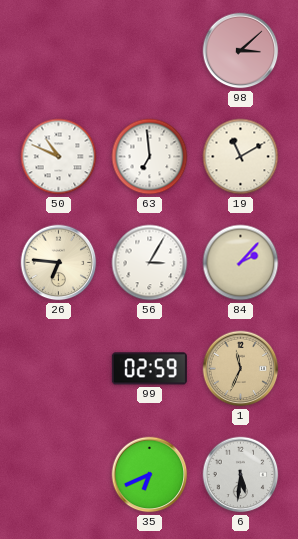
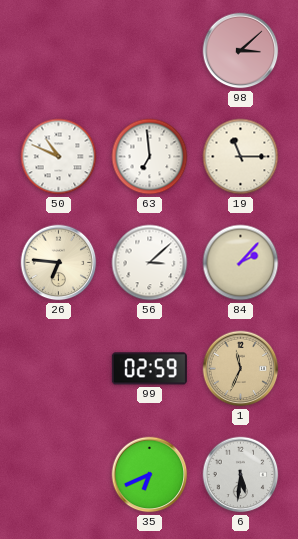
19: 11:10 -> 11:15
56: 3:05 -> 3:08
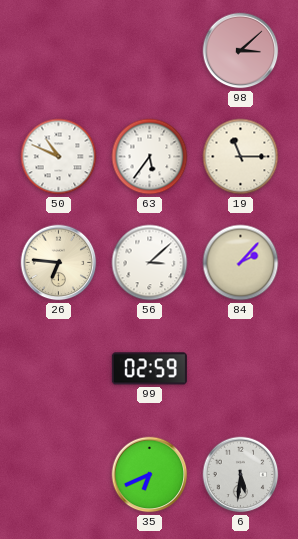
63: 6:59 -> 5:36
1: 11:34 -> none
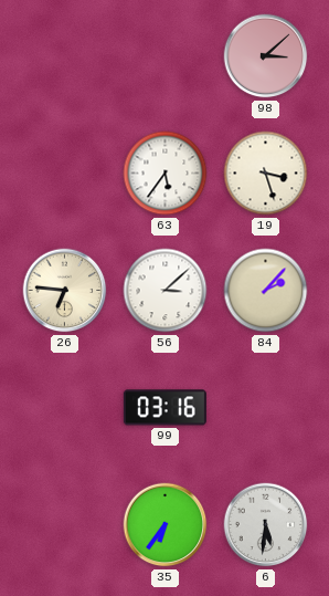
50: 10:49 -> none
19: 11:15 -> 3:27
99: 02:59 -> 03:16
35: 6:41 -> 6:36
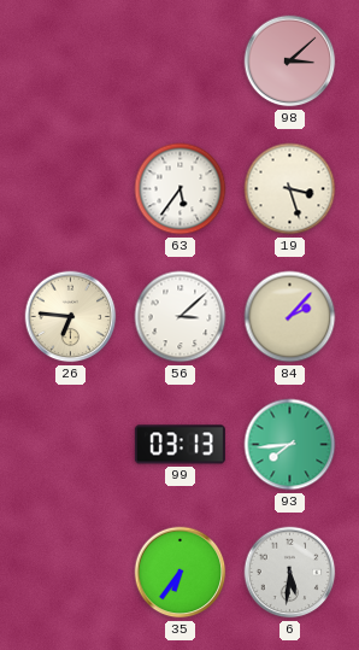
99: 03:16 -> 03:13
93: none -> 7:44
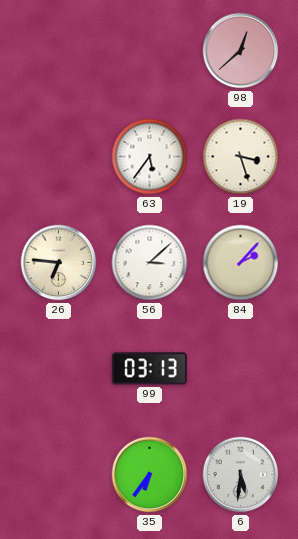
98: 3:08 -> 12:38
93: 7:44 -> none
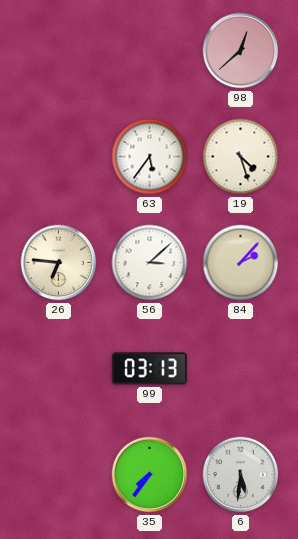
19: 3:27 -> 4:27
35: 6:36 -> 7:36
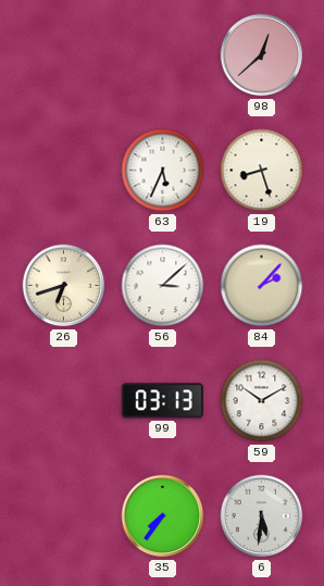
63: 5:36 -> 5:34
19: 4:27 -> 8:27
26: 6:46 -> 6:42
59: none -> 10:10
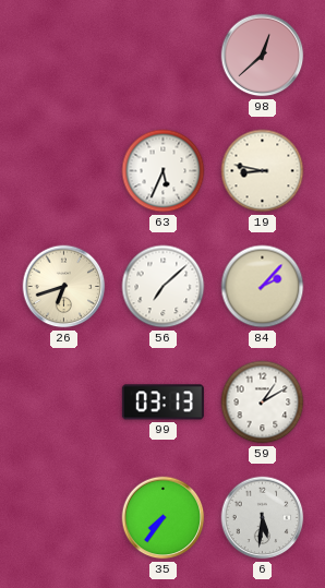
19: 8:27 -> 8:47
56: 3:08 -> 7:08
59: 10:10 -> 1:10
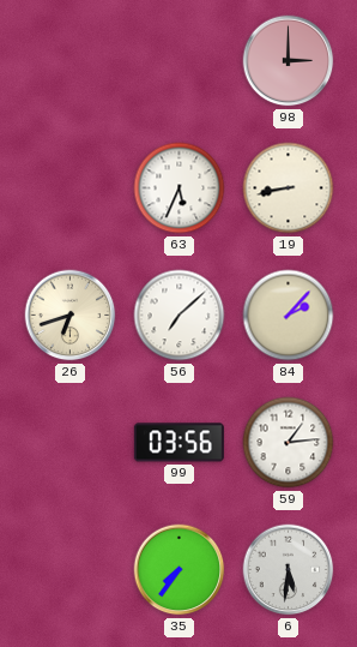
98: 12:38 -> 3:00
19: 8:47 -> 8:43
99: 03:13 -> 03:56
59: 1:10 -> 1:14
